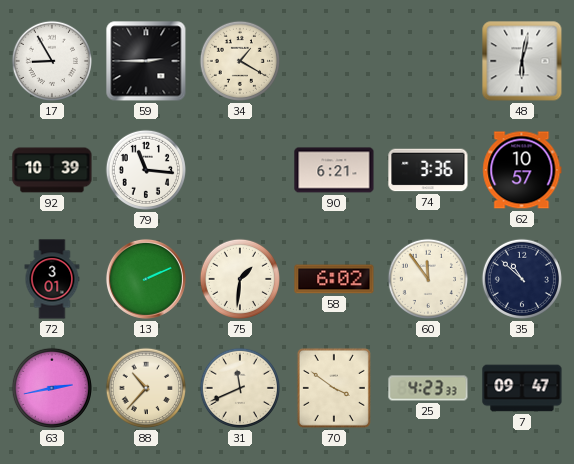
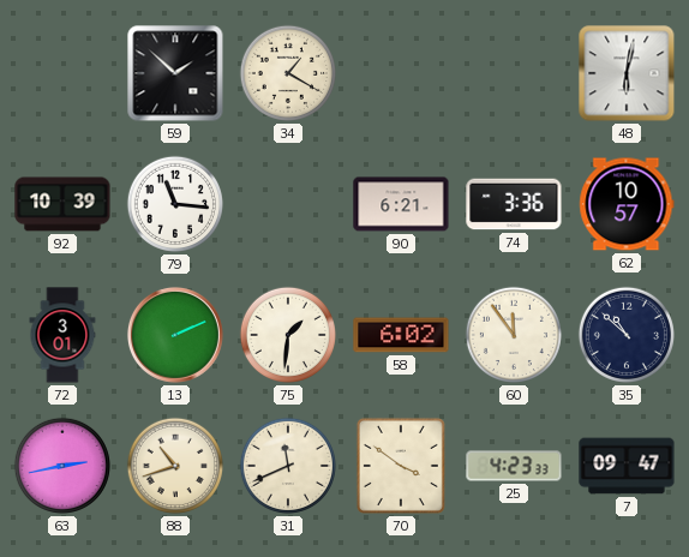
17: 8:55 -> none
59: 2:45 -> 1:52
88: 10:37 -> 10:42
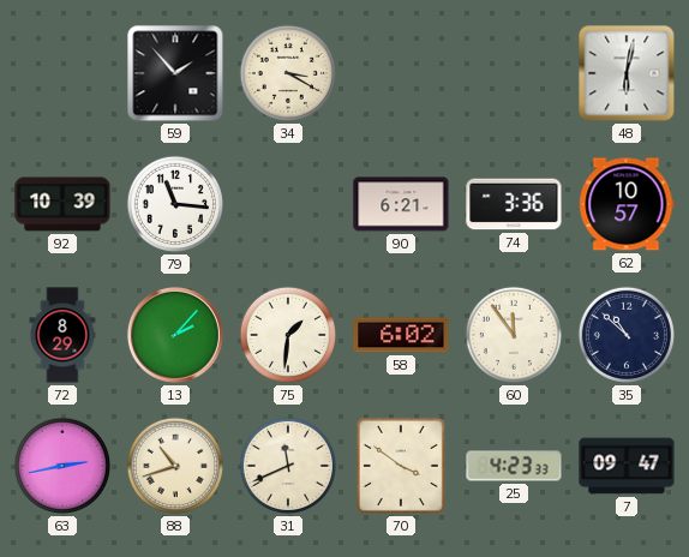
59: 1:52 -> 1:53
34: 1:20 -> 3:20
72: 3:01 -> 8:29
13: 2:11 -> 2:07
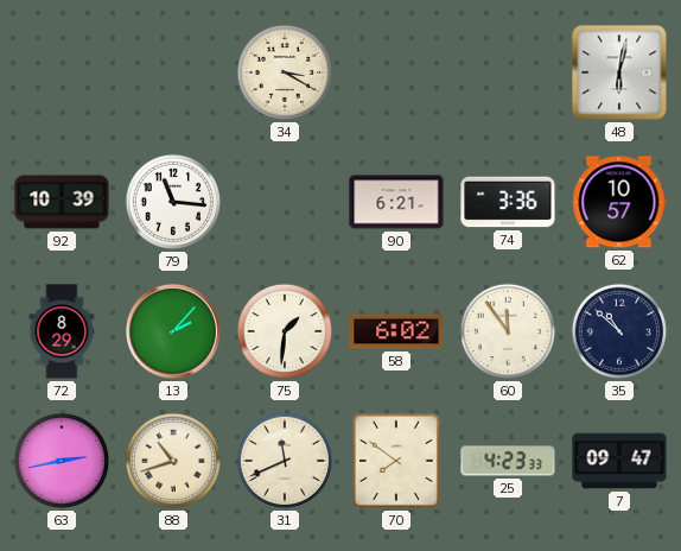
59: 1:53 -> none
70: 3:51 -> 7:51
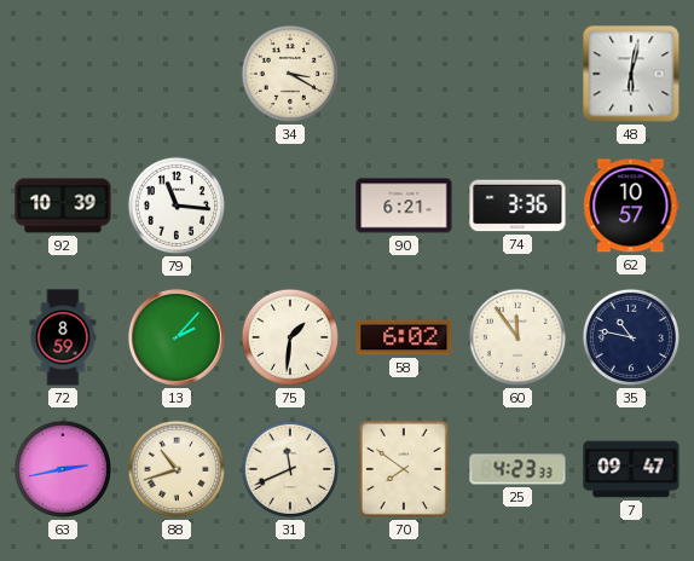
72: 8:29 -> 8:59
35: 10:52 -> 10:47
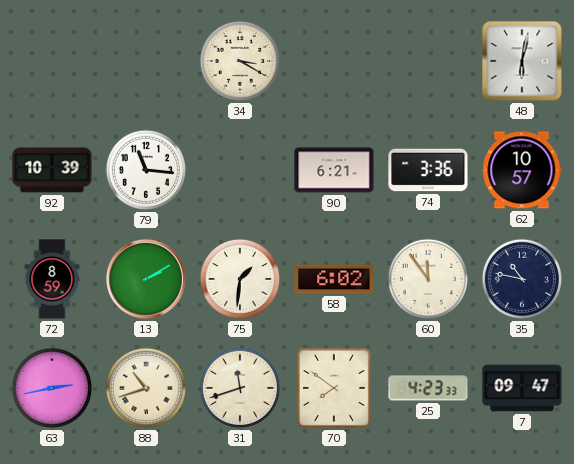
13: 2:07 -> 2:10
31: 11:41 -> 11:42
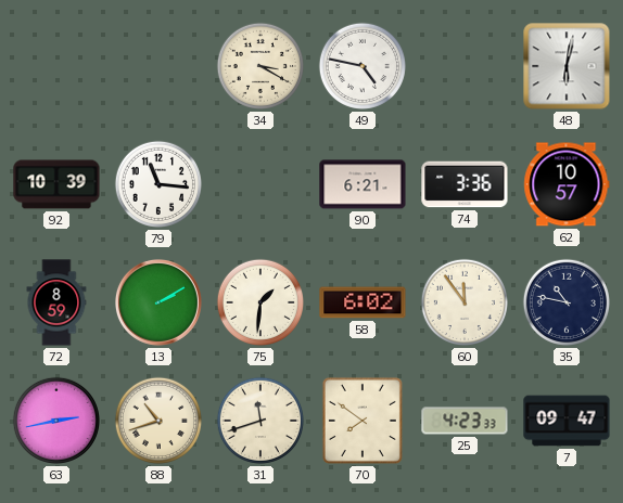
49: none -> 4:47
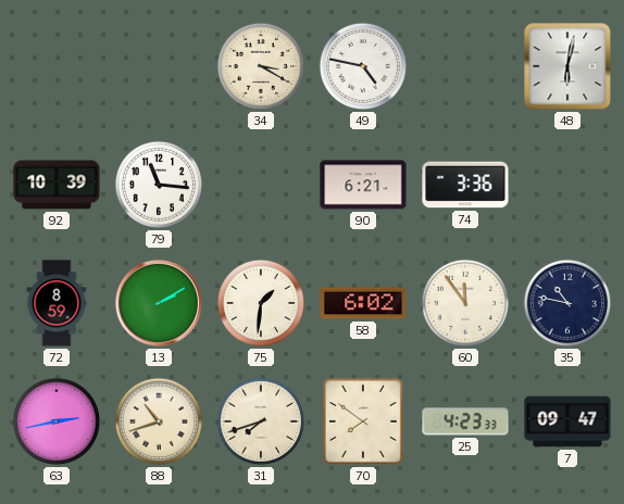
62: 10:57 -> none
31: 11:42 -> 7:42
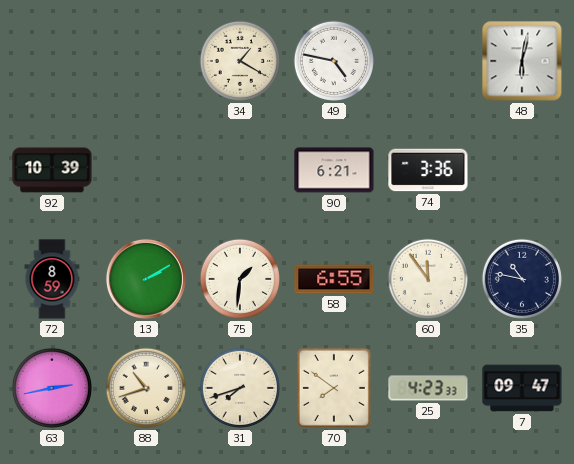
34: 3:20 -> 1:20
79: 11:16 -> none
58: 6:02 -> 6:55
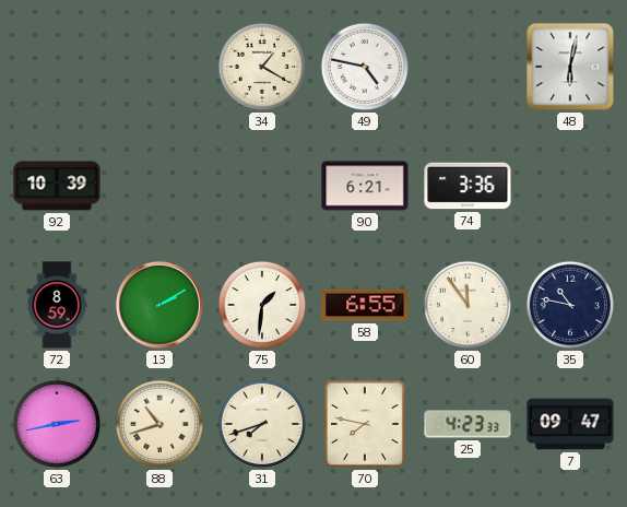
70: 7:51 -> 7:47
